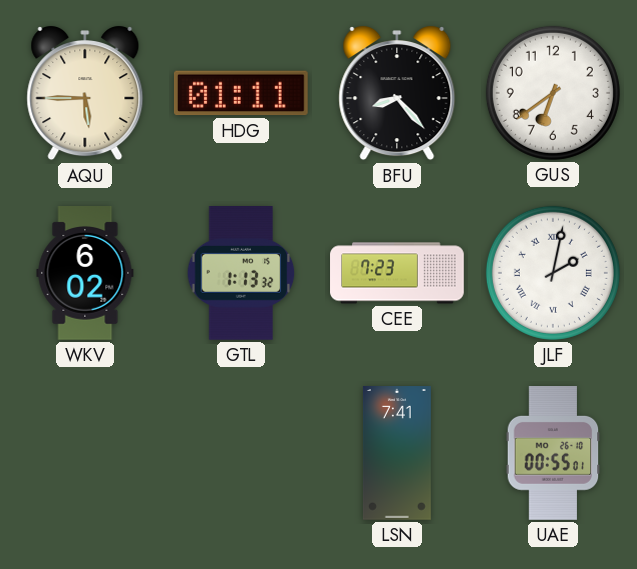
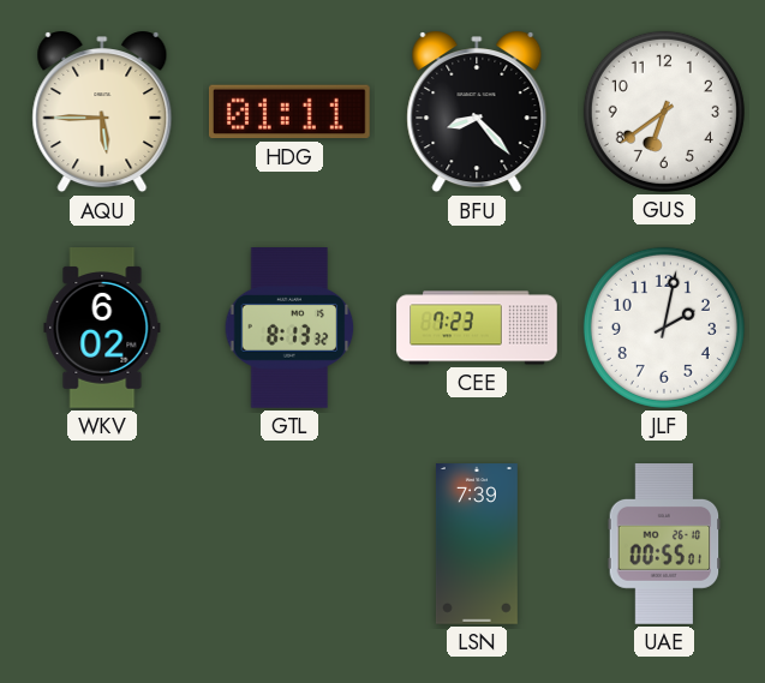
GTL: 1:13 -> 8:13
JLF numerals: Roman -> Arabic
LSN: 7:41 -> 7:39
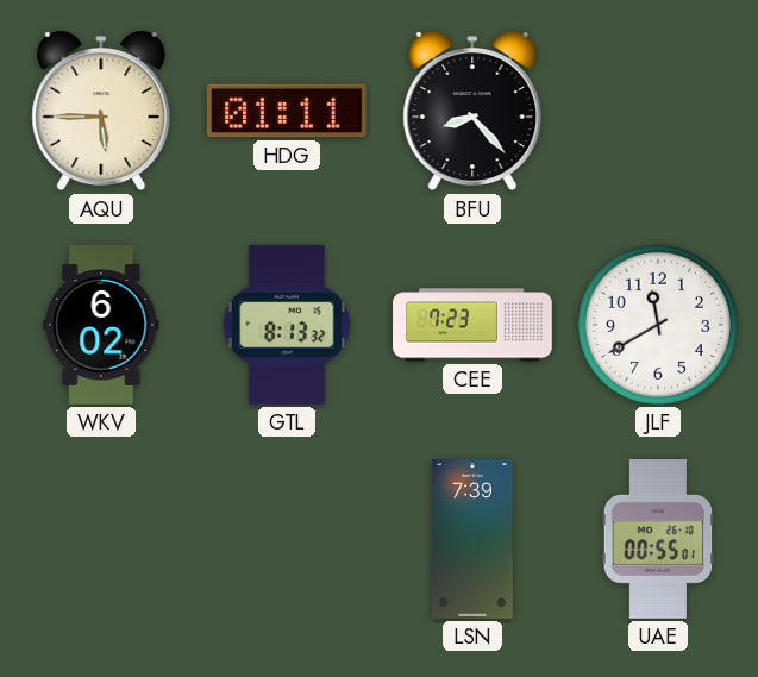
GUS: 6:39 -> none
JLF: 2:02 -> 11:40
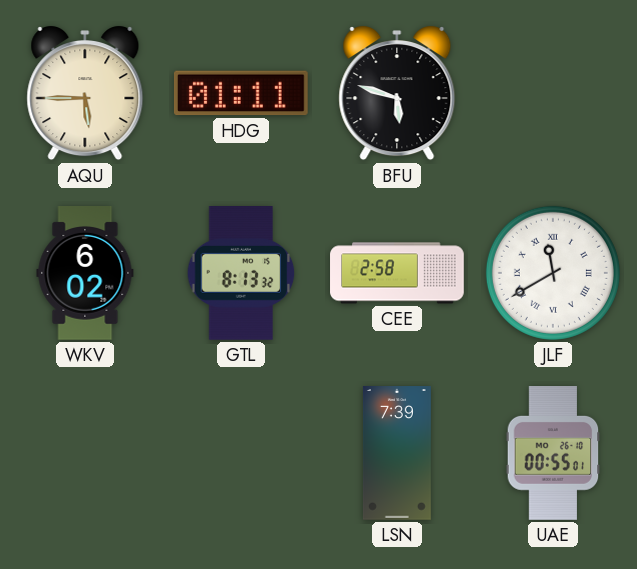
BFU: 8:23 -> 5:48
CEE: 7:23 -> 2:58
JLF numerals: Arabic -> Roman
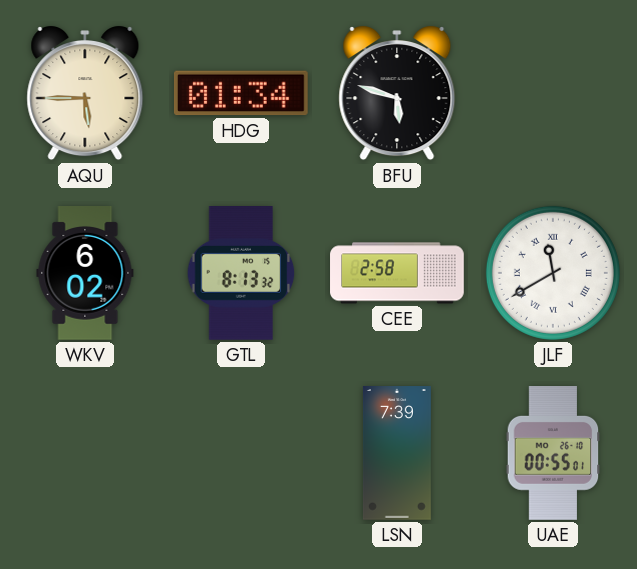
HDG: 01:11 -> 01:34
